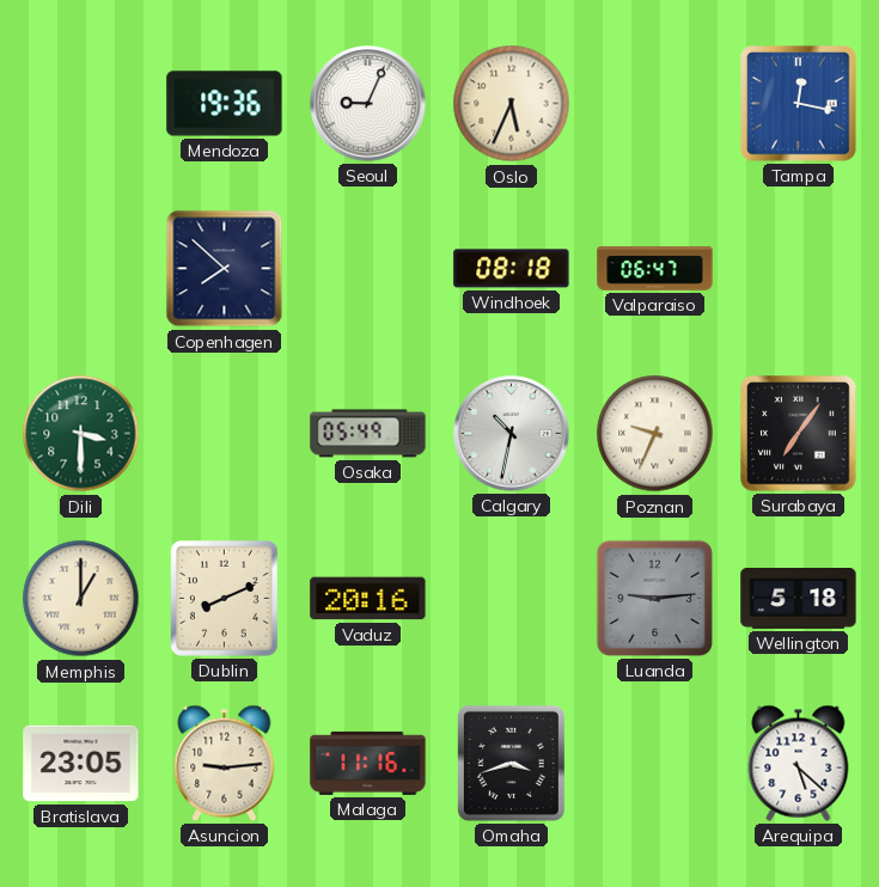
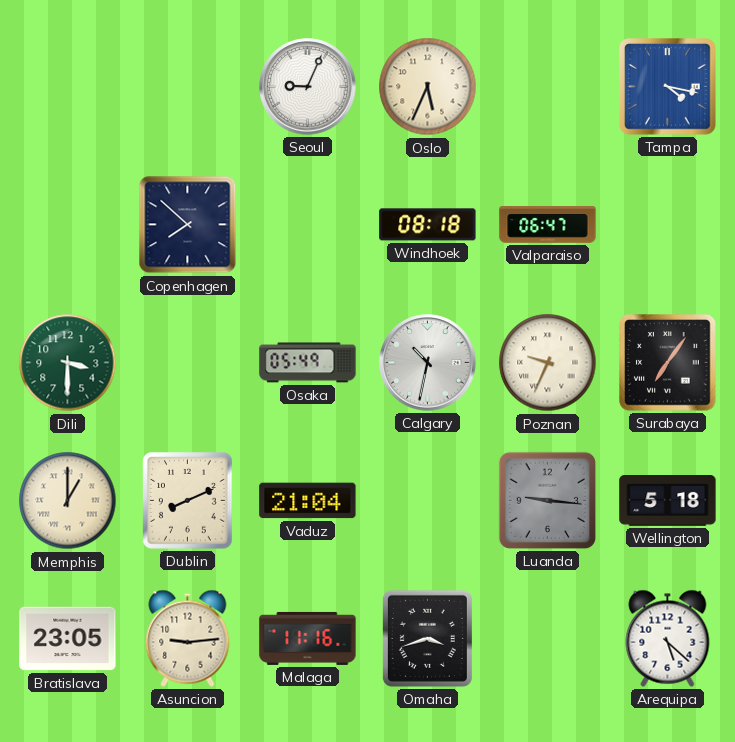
Mendoza: 19:36 -> none
Tampa: 12:17 -> 4:17
Vaduz: 20:16 -> 21:04
Luanda: 9:14 -> 9:16
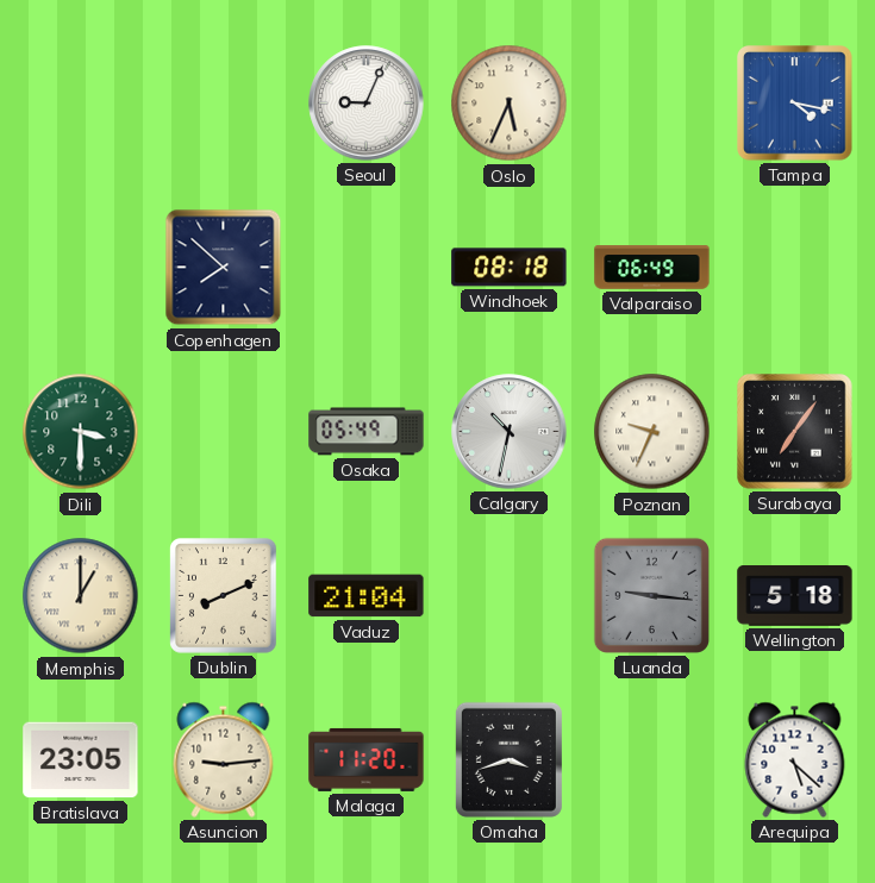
Valparaiso: 06:47 -> 06:49
Malaga: 11:16 -> 11:20
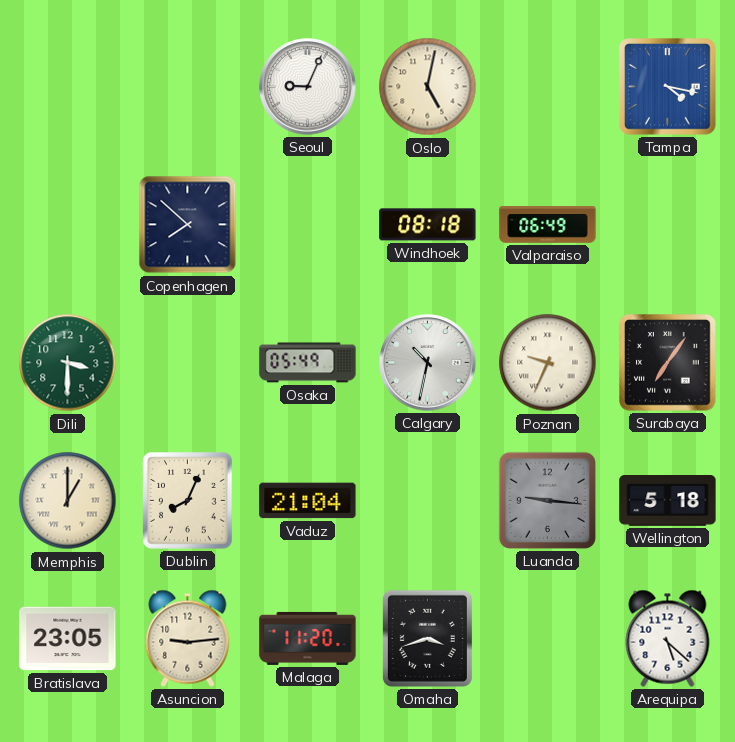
Oslo: 5:34 -> 5:02
Dublin: 8:11 -> 8:04
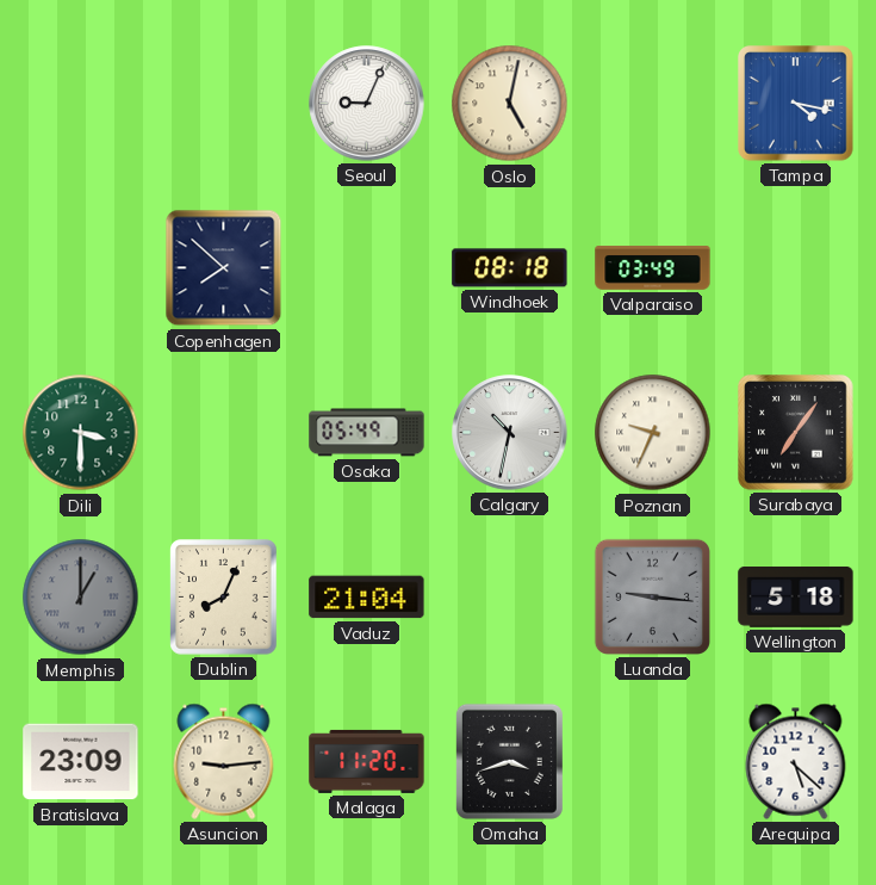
Valparaiso: 06:49 -> 03:49
Memphis dial: cream -> grey
Bratislava: 23:05 -> 23:09
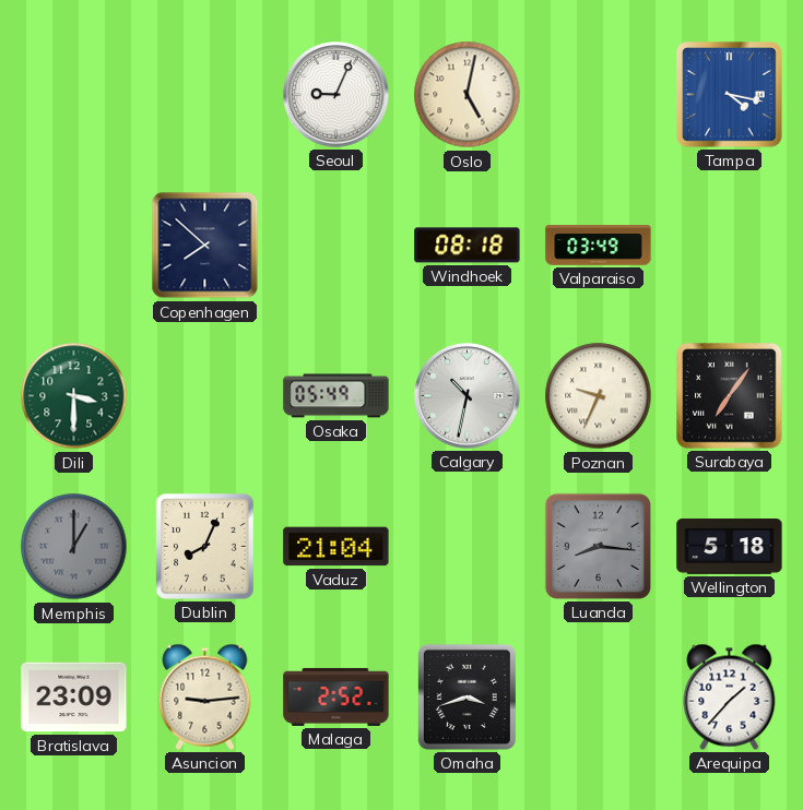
Luanda: 9:16 -> 8:16
Malaga: 11:20 -> 2:52
Arequipa: 5:22 -> 1:37
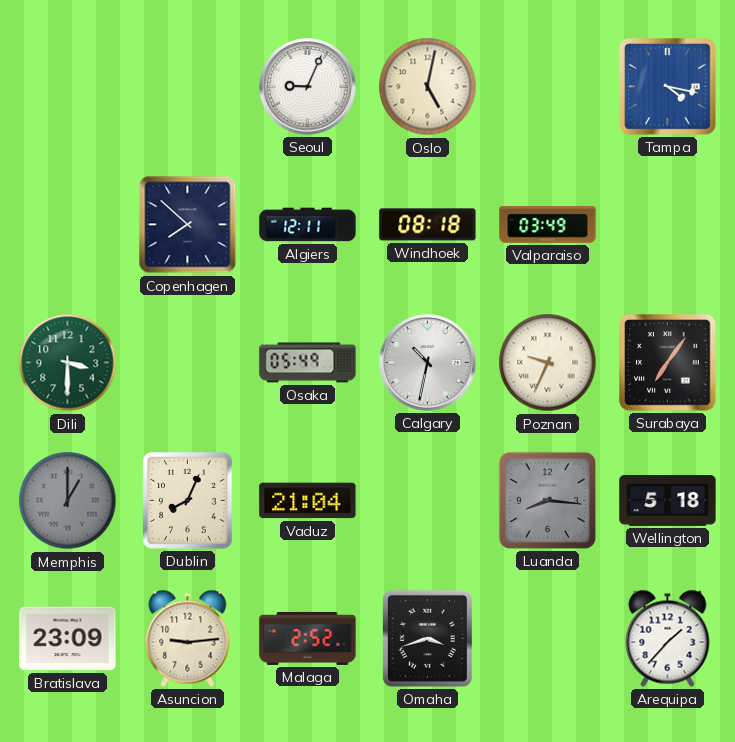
Algiers: none -> 12:11
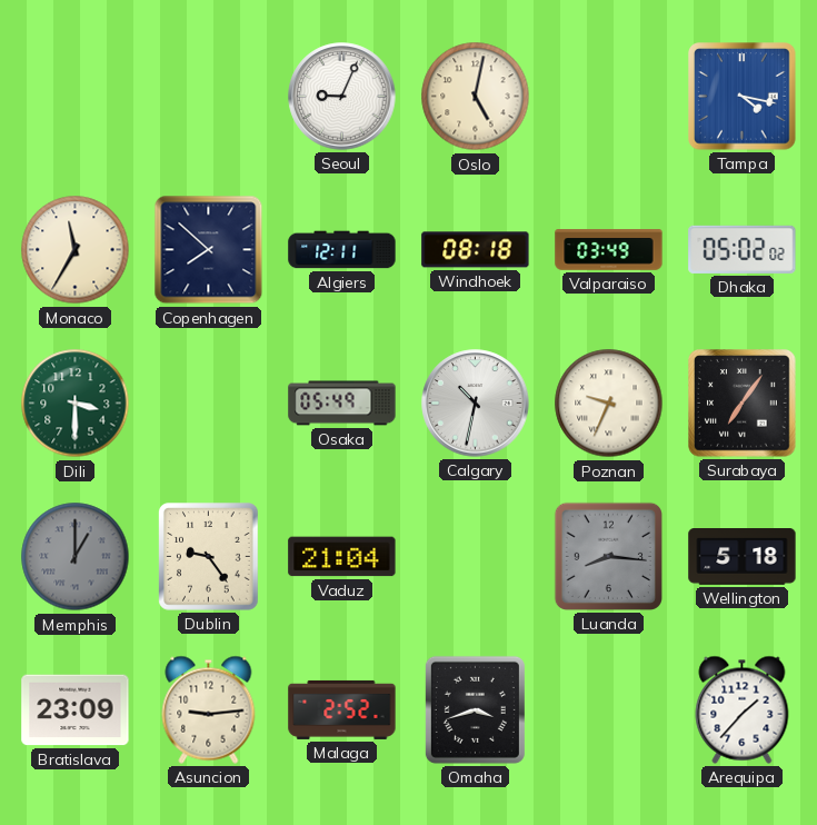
Monaco: none -> 11:35
Dhaka: none -> 05:02
Dublin: 8:04 -> 9:24
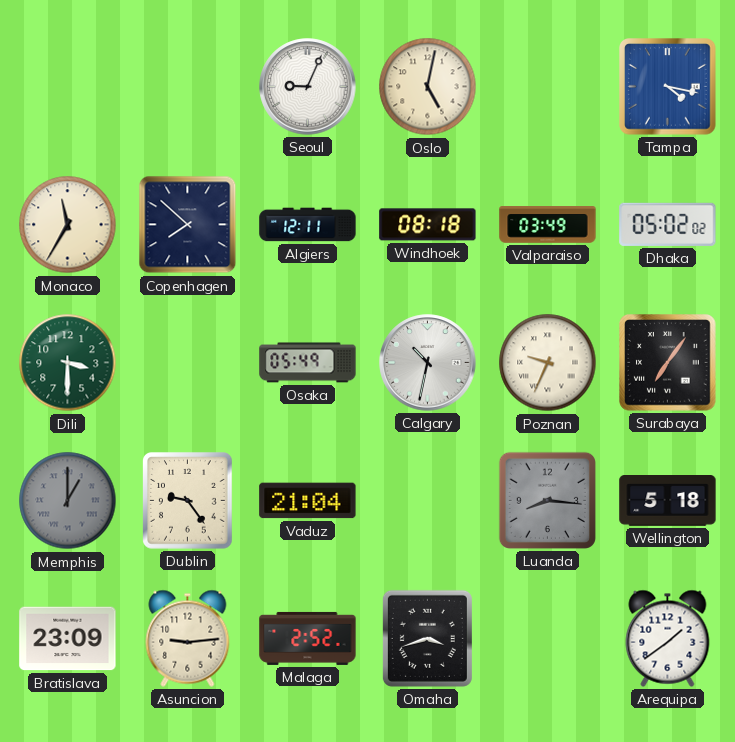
Arequipa: 1:37 -> 1:39
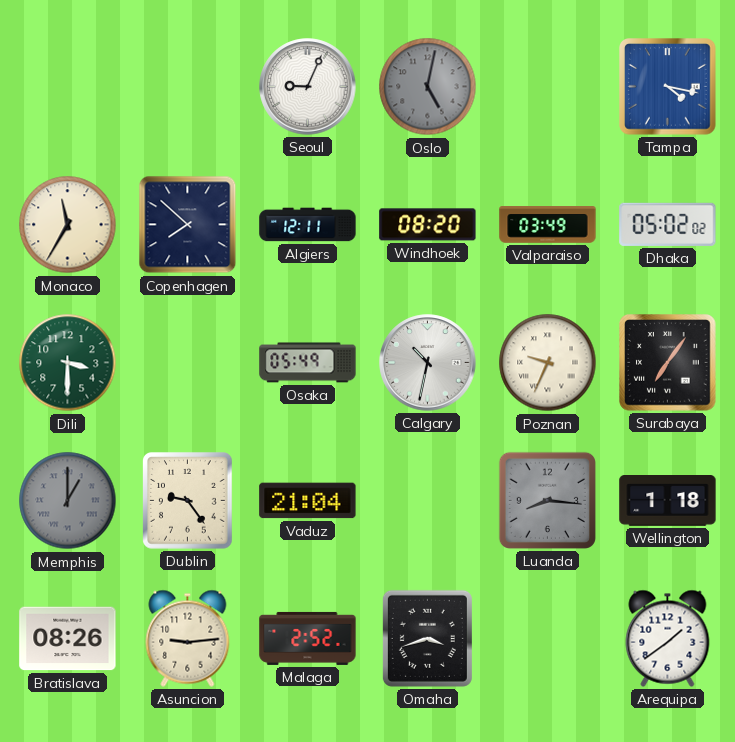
Oslo dial: cream -> grey
Windhoek: 08:18 -> 08:20
Wellington: 5:18 -> 1:18
Bratislava: 23:09 -> 08:26
